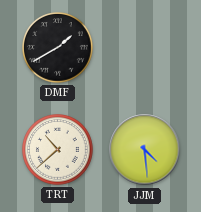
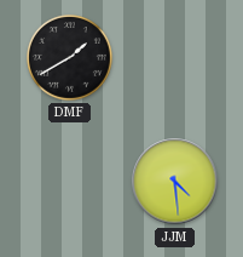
TRT: 10:38 -> none
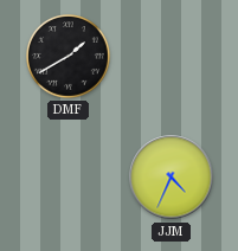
JJM: 4:29 -> 4:34
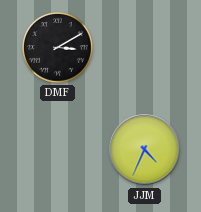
DMF: 1:40 -> 3:10
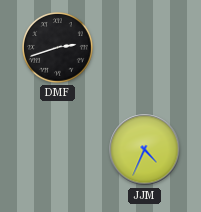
DMF: 3:10 -> 2:42
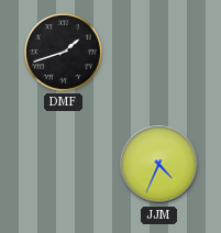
DMF: 2:42 -> 1:42
